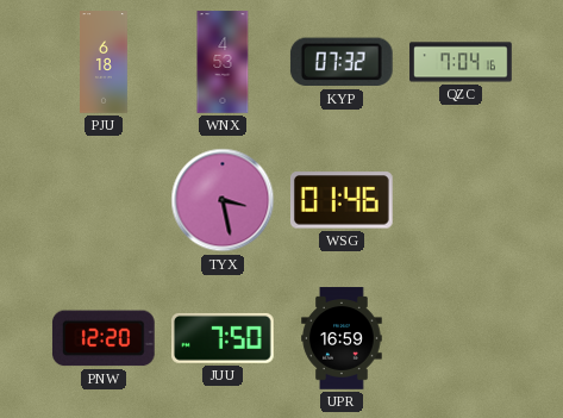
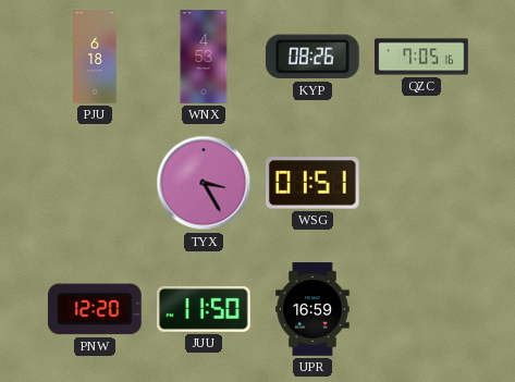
KYP: 07:32 -> 08:26
QZC: 7:04 -> 7:05
TYX: 3:28 -> 3:25
WSG: 01:46 -> 01:51
JUU: 7:50 -> 11:50
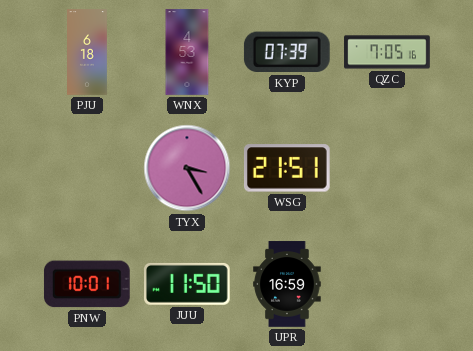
KYP: 08:26 -> 07:39
WSG: 01:51 -> 21:51
PNW: 12:20 -> 10:01
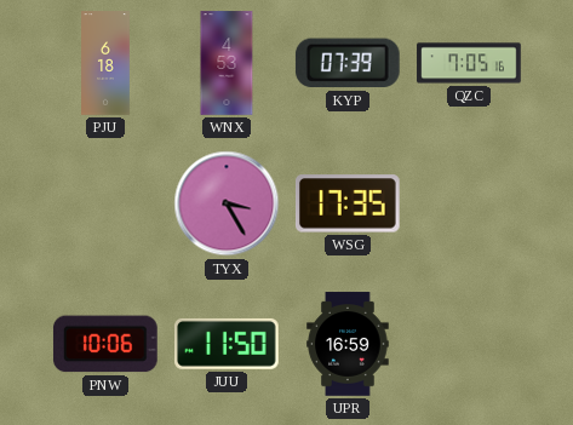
WSG: 21:51 -> 17:35
PNW: 10:01 -> 10:06
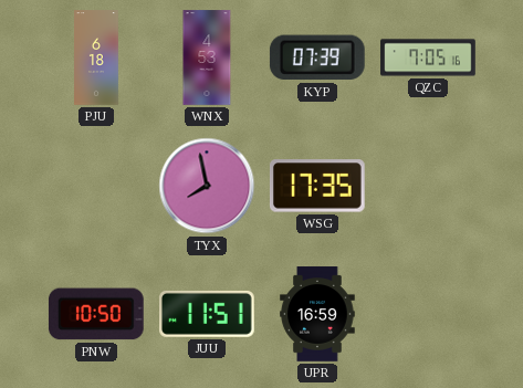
TYX: 3:25 -> 7:58
PNW: 10:06 -> 10:50
JUU: 11:50 -> 11:51
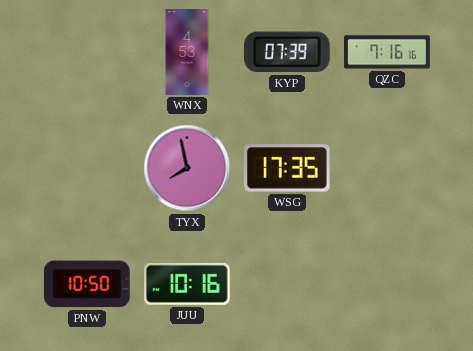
PJU: 6:18 -> none
QZC: 7:05 -> 7:16
JUU: 11:51 -> 10:16
UPR: 16:59 -> none
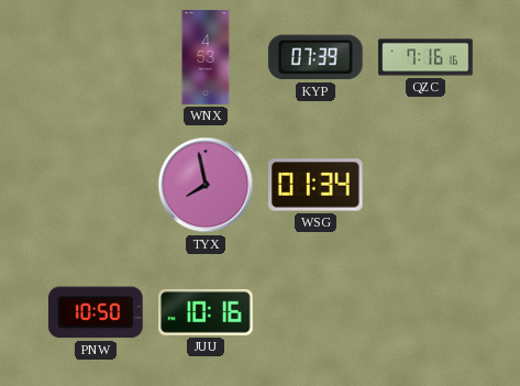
WSG: 17:35 -> 01:34
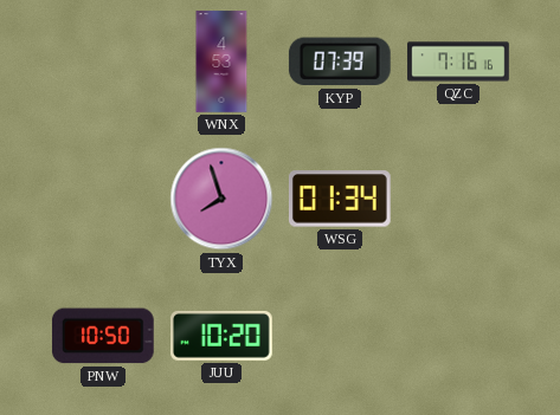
TYX: 7:58 -> 7:57
JUU: 10:16 -> 10:20
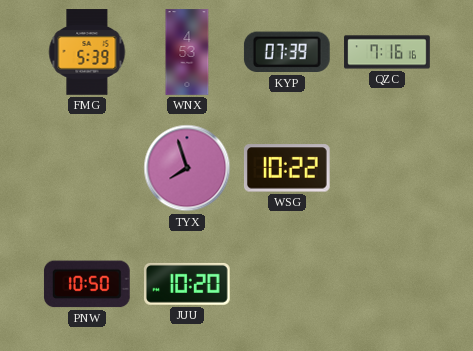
FMG: none -> 5:39
WSG: 01:34 -> 10:22
